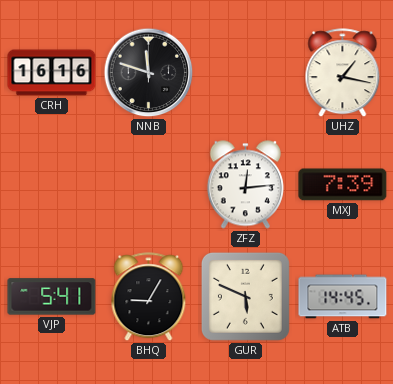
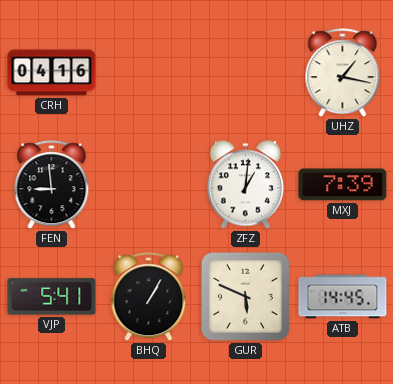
CRH: 16:16 -> 04:16
NNB: 11:48 -> none
FEN: none -> 8:59
ZFZ: 12:14 -> 1:01
BHQ: 9:05 -> 1:05
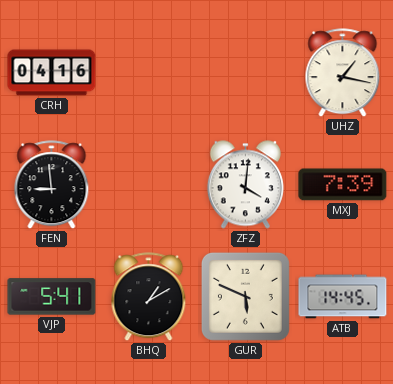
ZFZ: 1:01 -> 4:01
BHQ: 1:05 -> 1:10
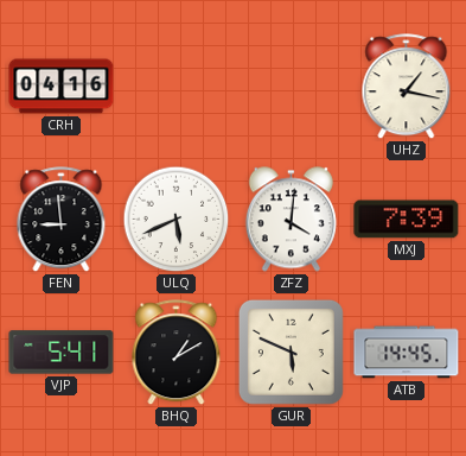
ULQ: none -> 5:41
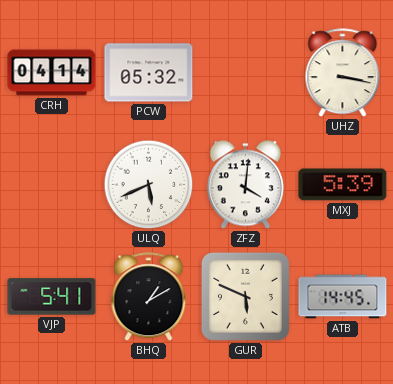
CRH: 04:16 -> 04:14
PCW: none -> 05:32
UHZ: 1:17 -> 3:17
FEN: 8:59 -> none
MXJ: 7:39 -> 5:39
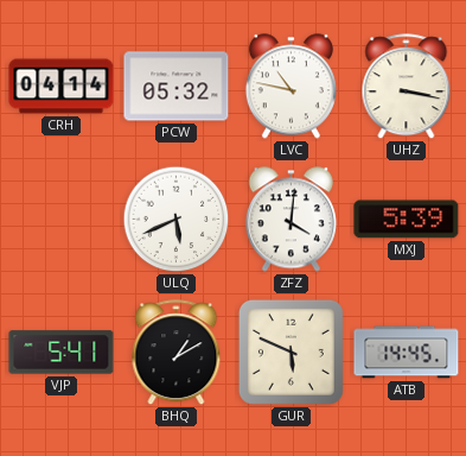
LVC: none -> 10:47
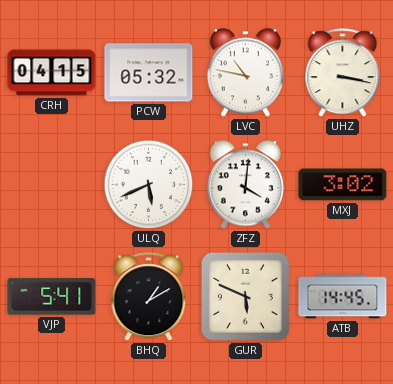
CRH: 04:14 -> 04:15
MXJ: 5:39 -> 3:02
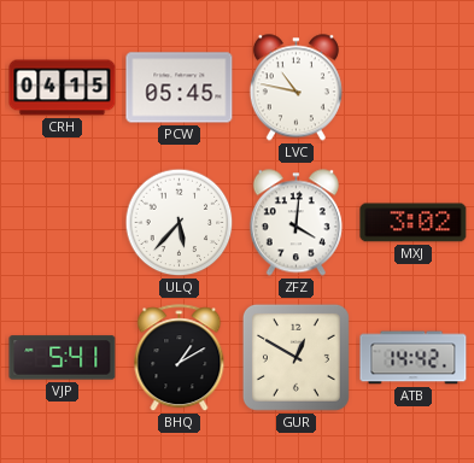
PCW: 05:32 -> 05:45
UHZ: 3:17 -> none
ULQ: 5:41 -> 5:37
GUR: 5:49 -> 12:50
ATB: 14:45 -> 14:42
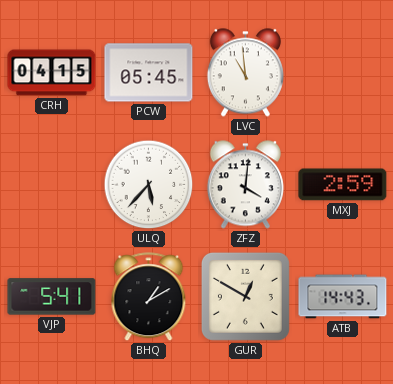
LVC: 10:47 -> 10:59
MXJ: 3:02 -> 2:59
ATB: 14:42 -> 14:43
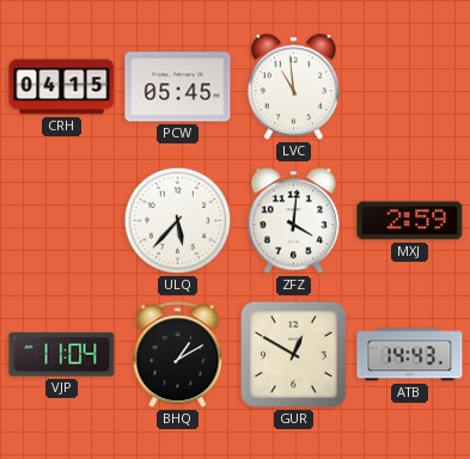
VJP: 5:41 -> 11:04
